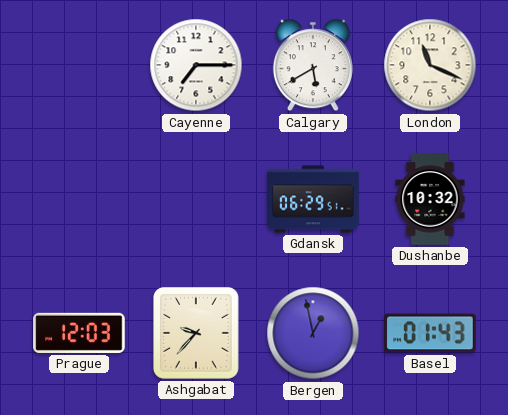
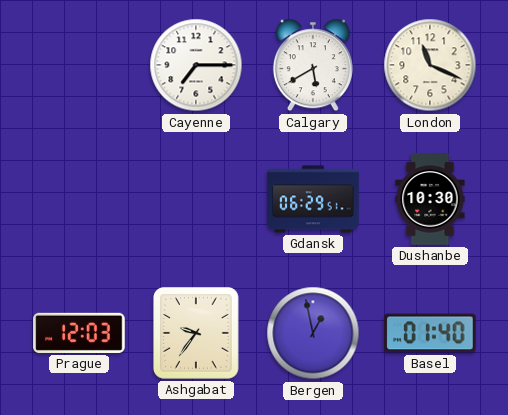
Dushanbe: 10:32 -> 10:30
Ashgabat: 9:37 -> 9:36
Basel: 01:43 -> 01:40
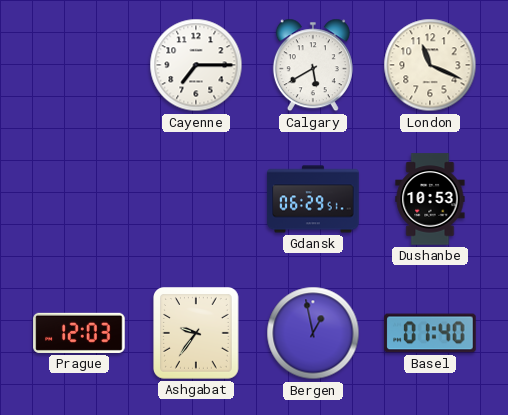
Dushanbe: 10:30 -> 10:53
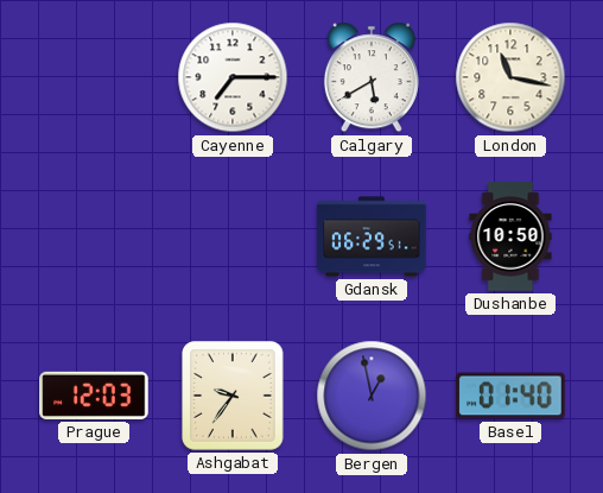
London: 11:19 -> 11:17
Dushanbe: 10:53 -> 10:50
